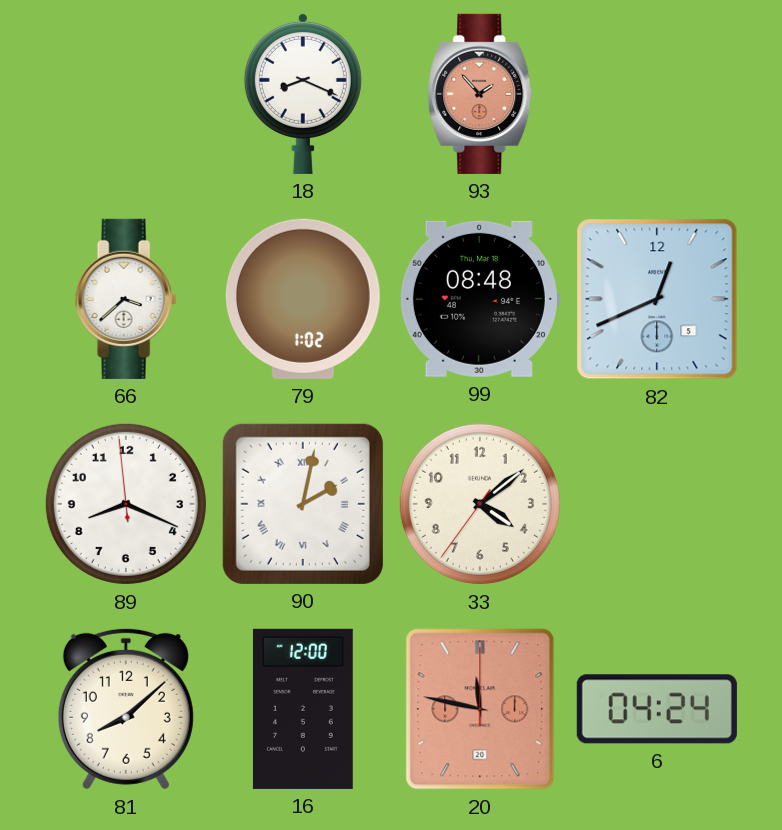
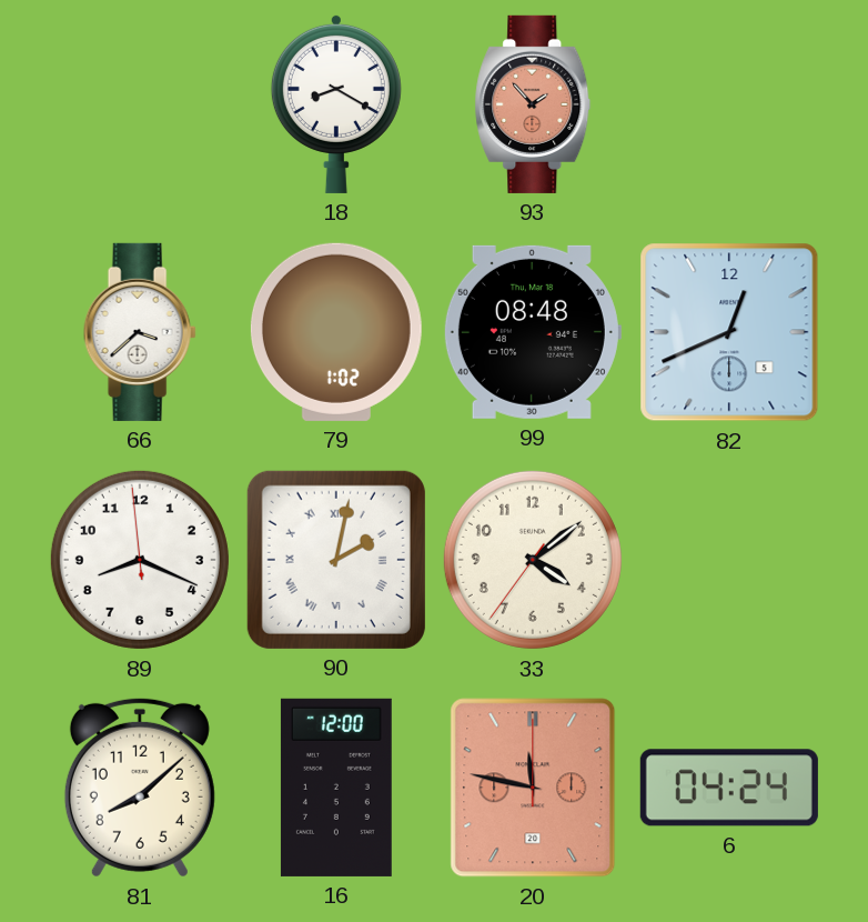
18: 8:19 -> 8:20
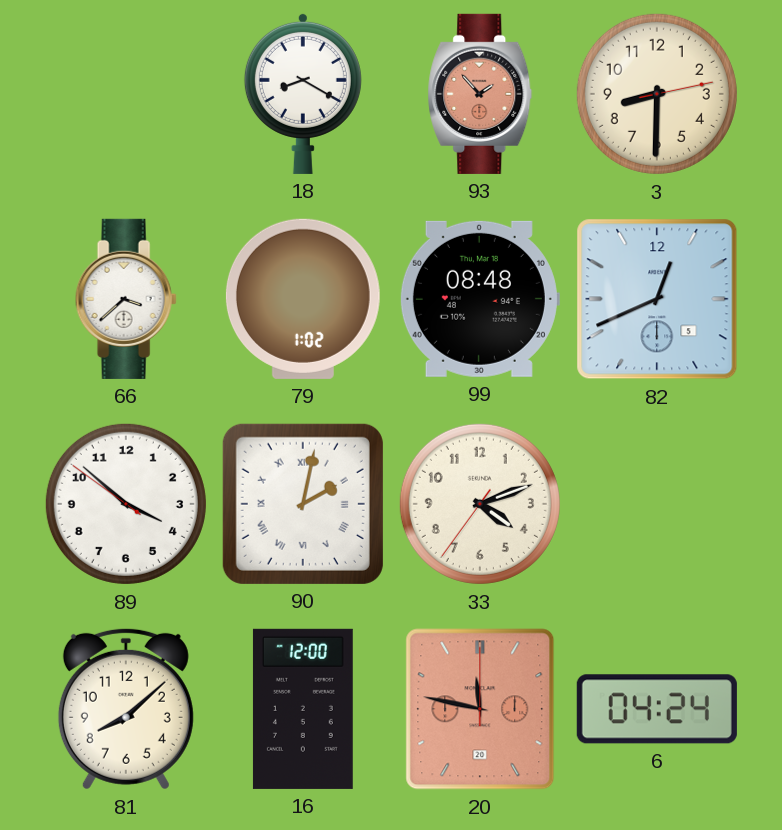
3: none -> 8:30
89: 8:18 -> 3:51
33: 4:08 -> 4:11
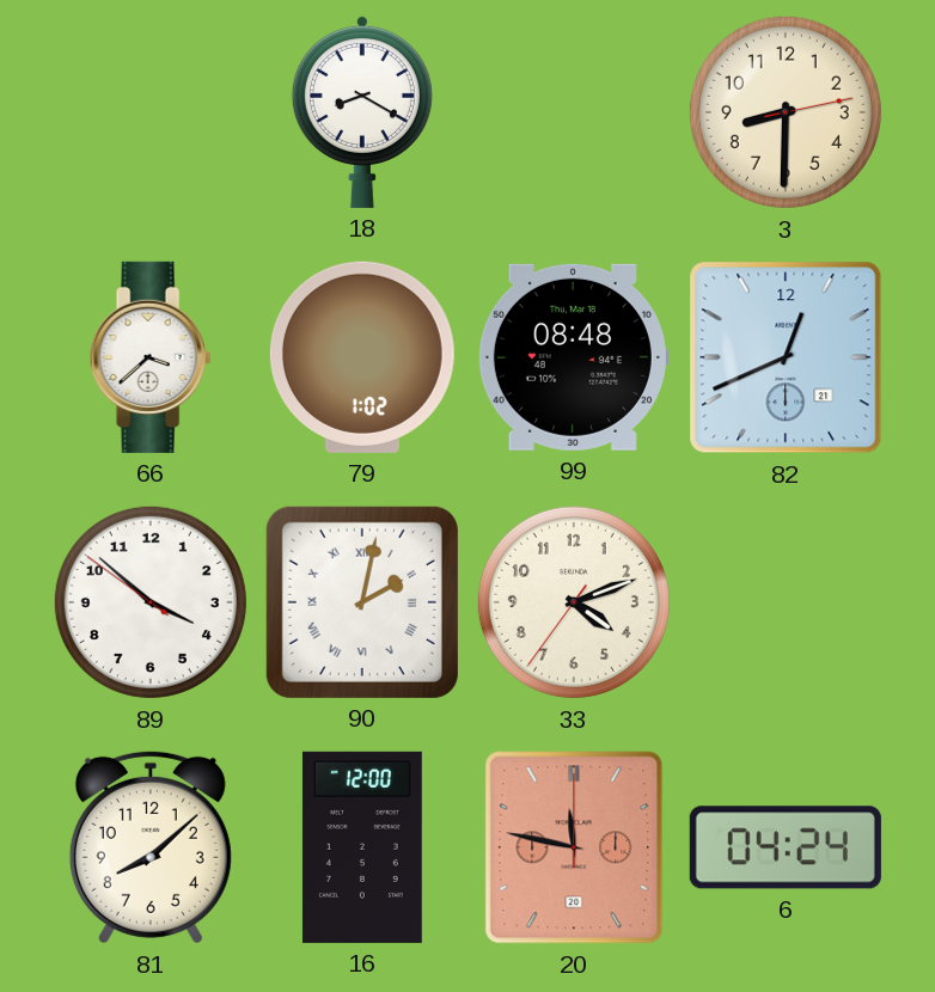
93: 1:53 -> none
82 date: 5 -> 21
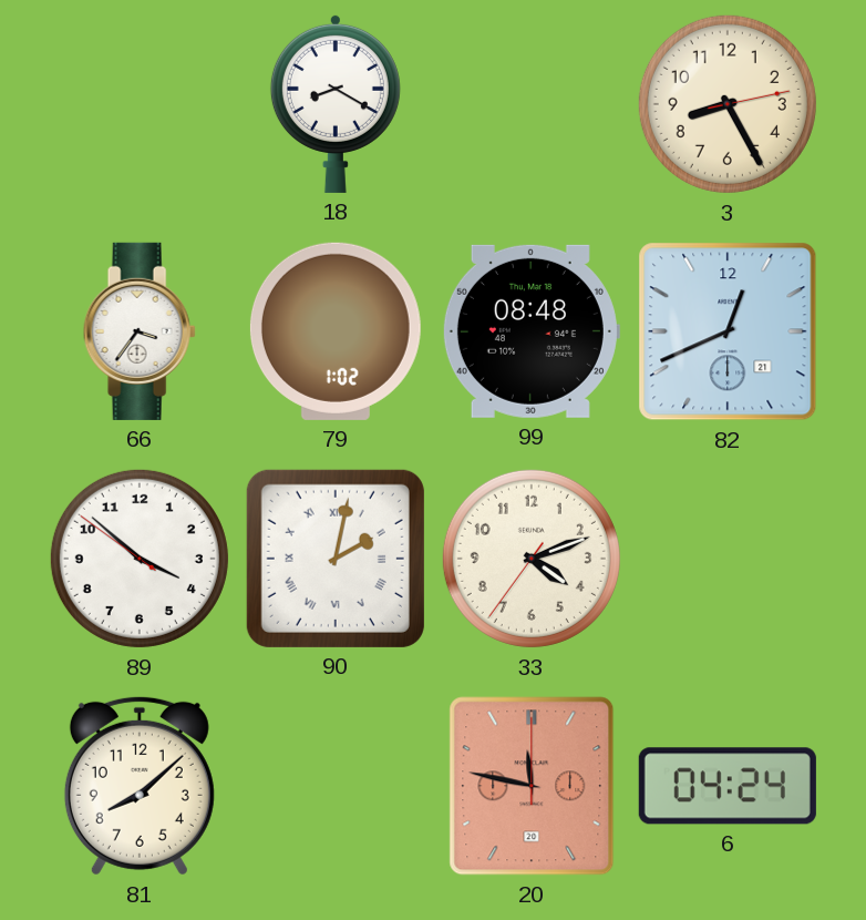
3: 8:30 -> 8:25
66: 3:38 -> 3:36
16: 12:00 -> none
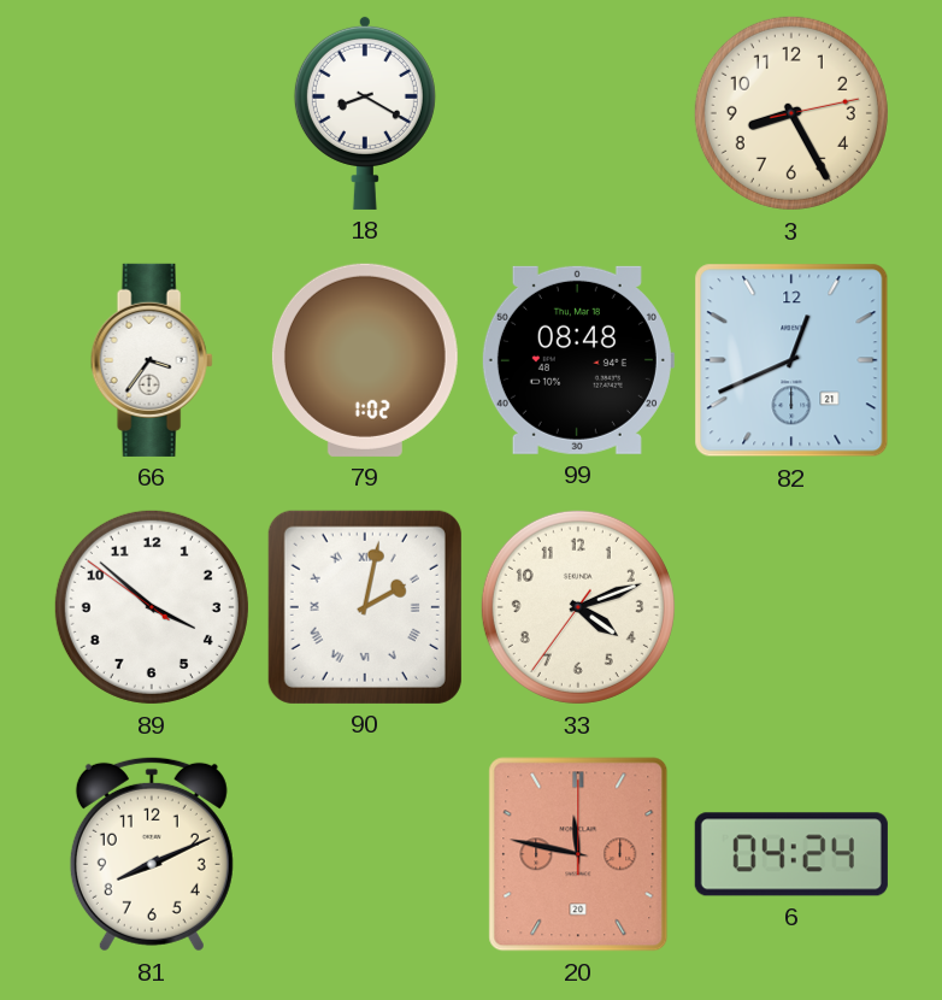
81: 8:08 -> 8:11
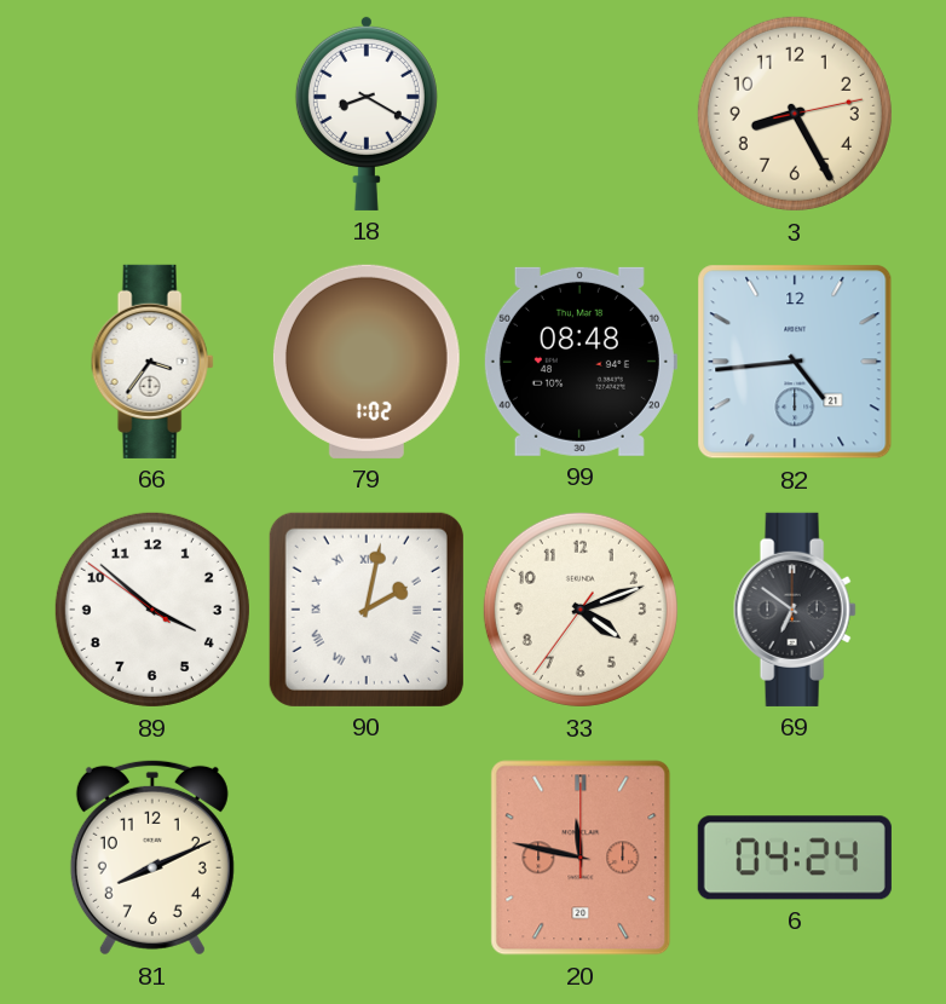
82: 12:41 -> 4:44
69: none -> 6:51
